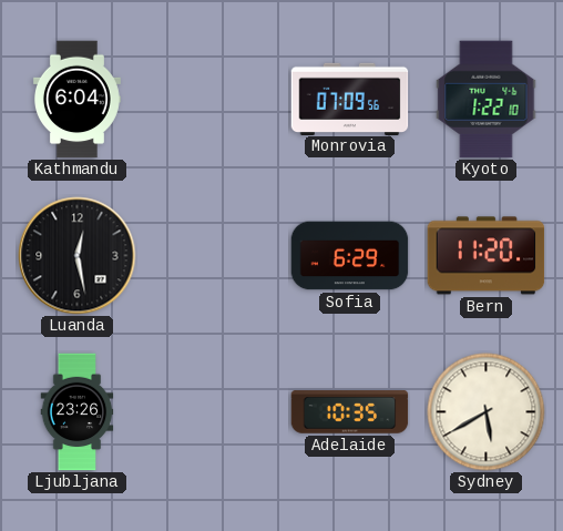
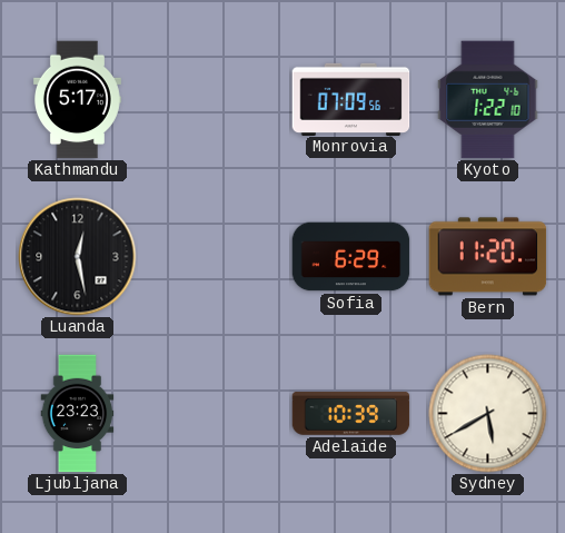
Kathmandu: 6:04 -> 5:17
Ljubljana: 23:26 -> 23:23
Adelaide: 10:35 -> 10:39
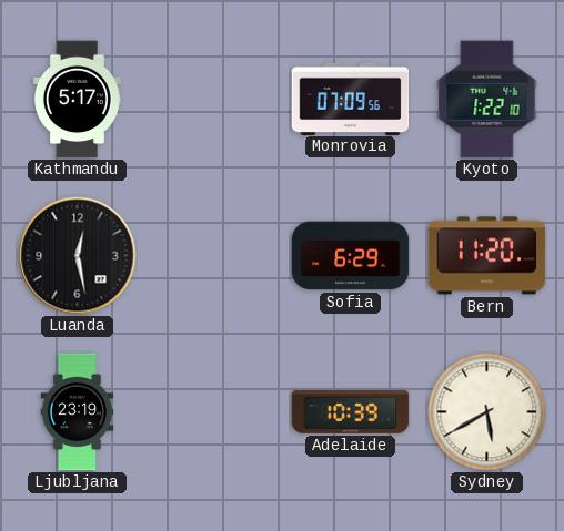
Ljubljana: 23:23 -> 23:19
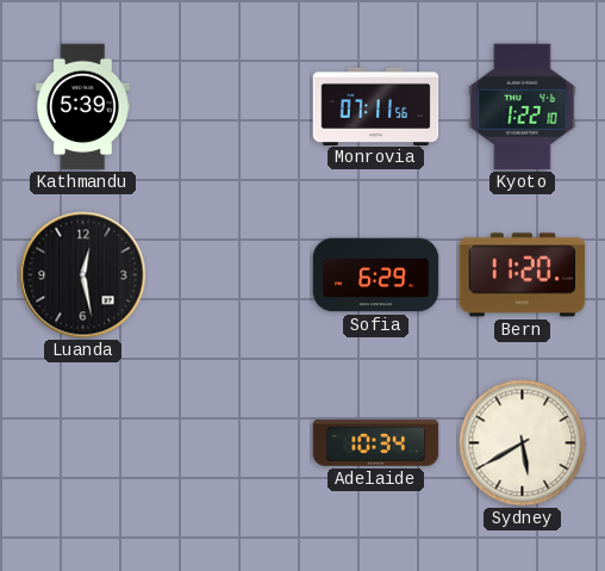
Kathmandu: 5:17 -> 5:39
Monrovia: 07:09 -> 07:11
Ljubljana: 23:19 -> none
Adelaide: 10:39 -> 10:34
